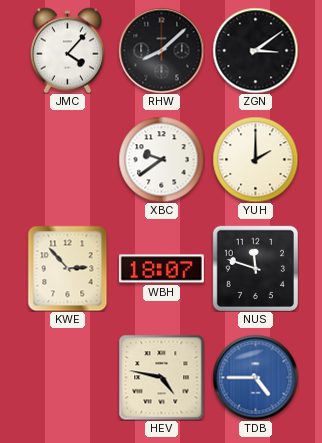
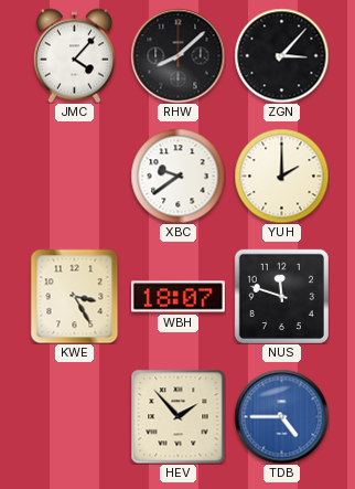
ZGN: 3:09 -> 3:07
KWE: 2:53 -> 3:25
HEV: 4:47 -> 1:53
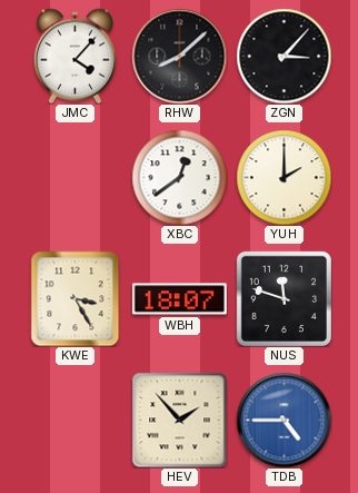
XBC: 9:39 -> 12:39
